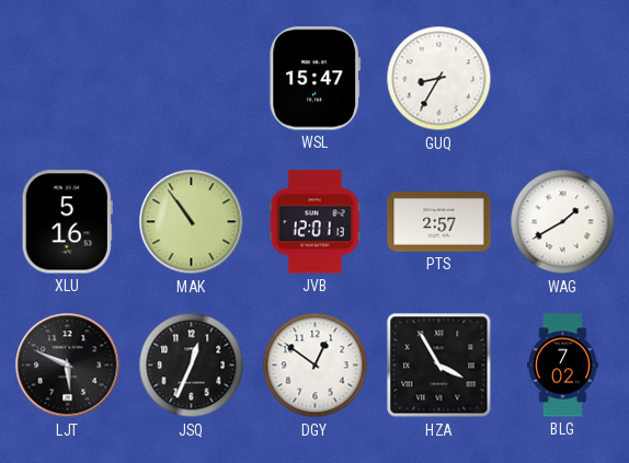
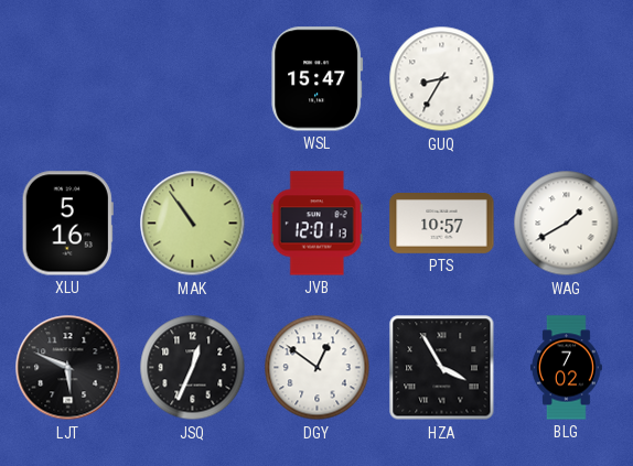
PTS: 2:57 -> 10:57
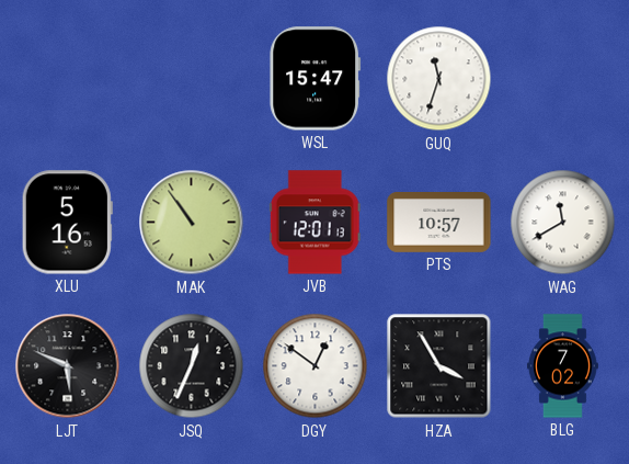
GUQ: 8:35 -> 11:33
WAG: 1:40 -> 11:40
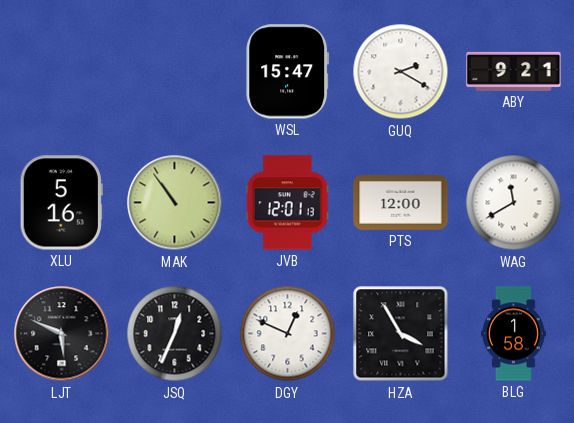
GUQ: 11:33 -> 2:20
ABY: none -> 9:21
PTS: 10:57 -> 12:00
DGY: 12:51 -> 12:49
BLG: 7:02 -> 1:58
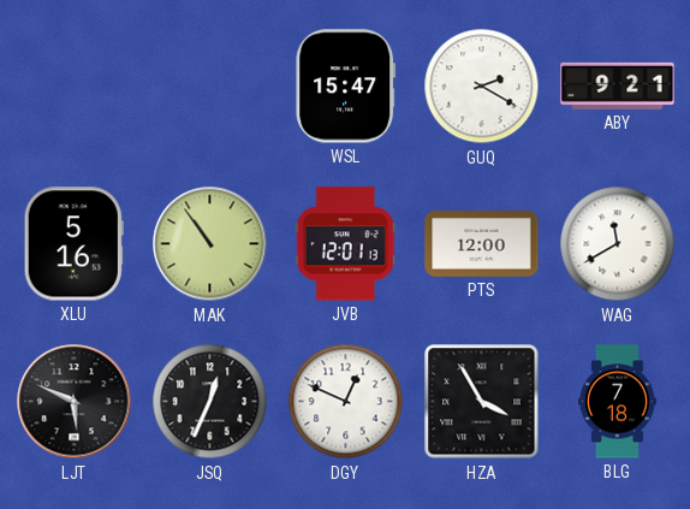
BLG: 1:58 -> 7:18
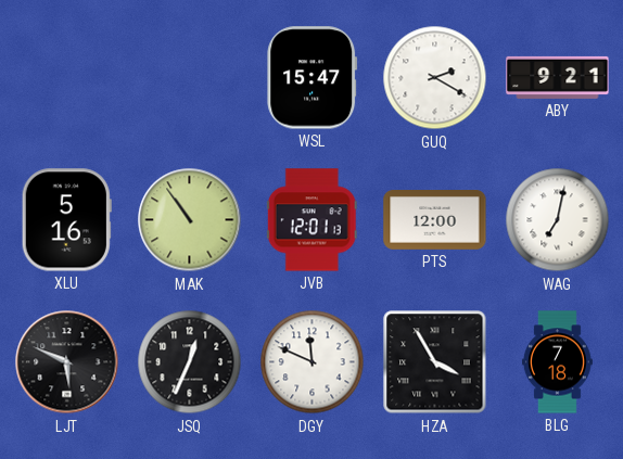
WAG: 11:40 -> 7:02
DGY: 12:49 -> 11:49
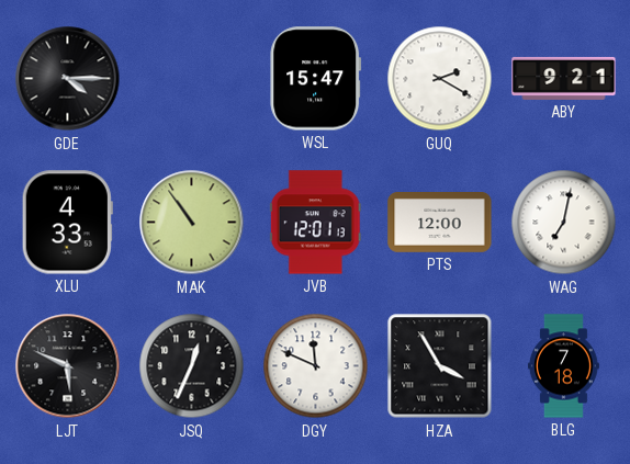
GDE: none -> 4:15
XLU: 5:16 -> 4:33
